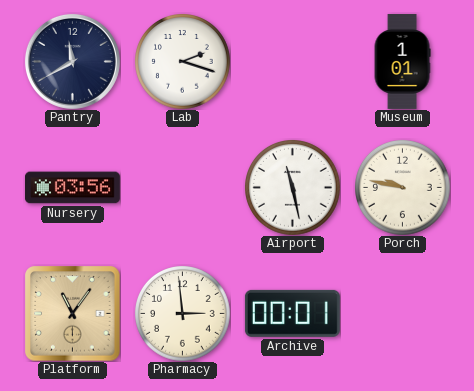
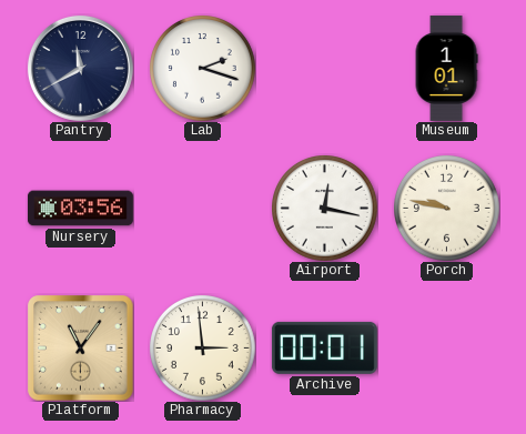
Airport: 11:28 -> 12:17
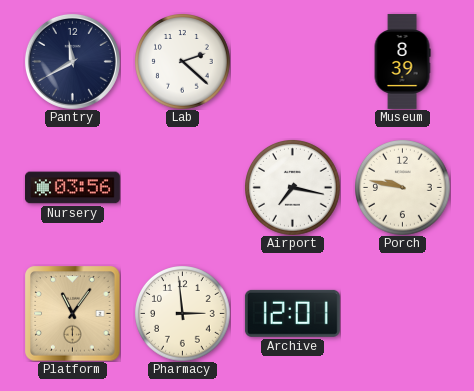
Lab: 2:18 -> 2:22
Museum: 1:01 -> 8:39
Airport: 12:17 -> 7:17
Archive: 00:01 -> 12:01
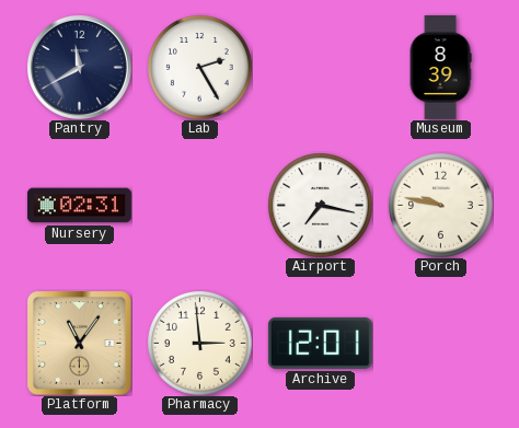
Lab: 2:22 -> 2:25
Nursery: 03:56 -> 02:31
